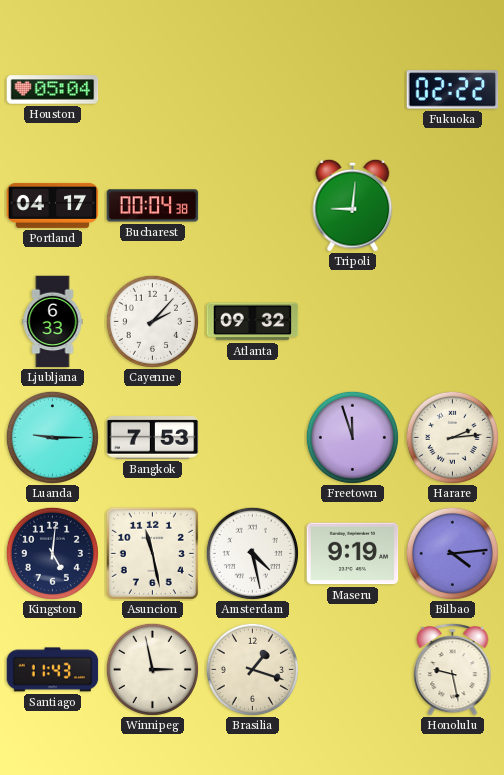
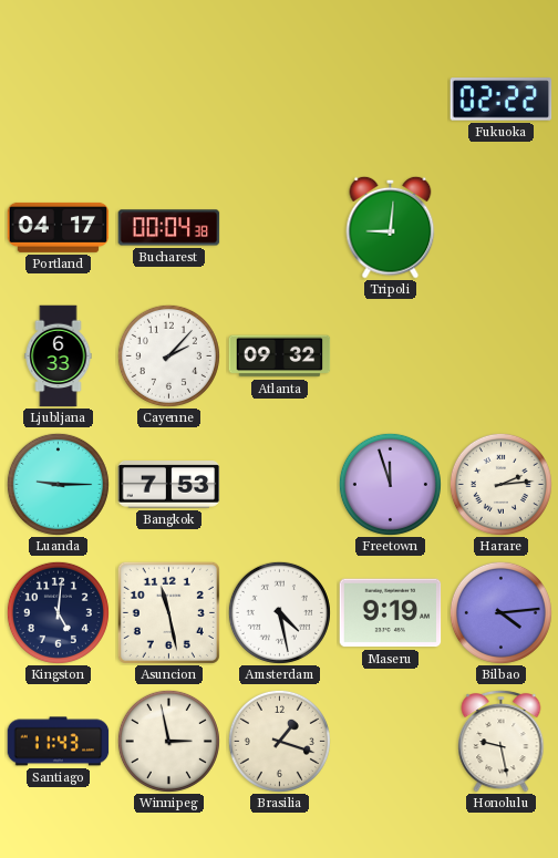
Houston: 05:04 -> none
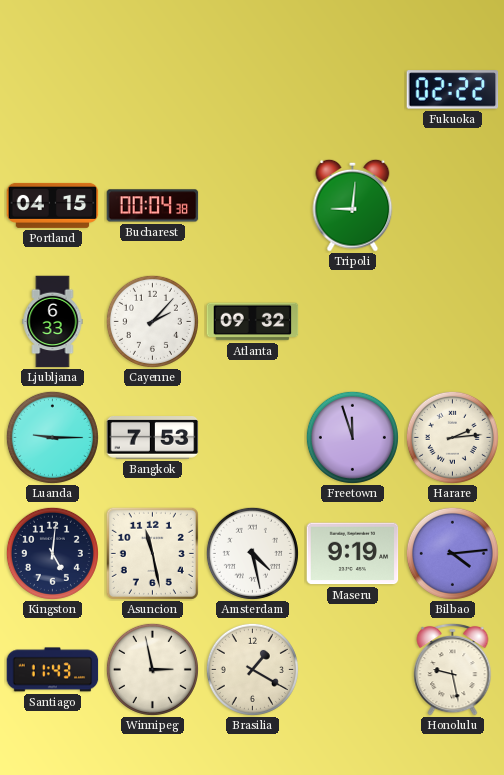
Portland: 04:17 -> 04:15
Brasilia: 1:18 -> 1:20
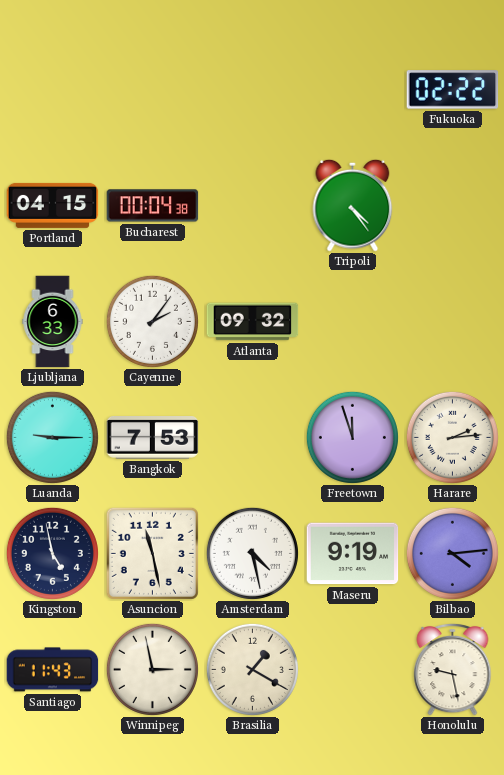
Tripoli: 9:01 -> 4:24
Cayenne: 2:07 -> 2:06
Kingston: 5:01 -> 4:58
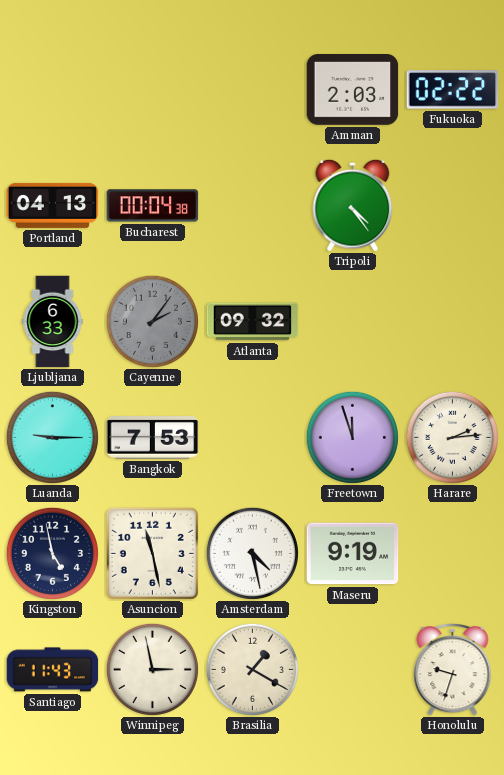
Amman: none -> 2:03
Portland: 04:15 -> 04:13
Cayenne dial: white -> grey
Bilbao: 4:14 -> none
Honolulu: 9:28 -> 9:33
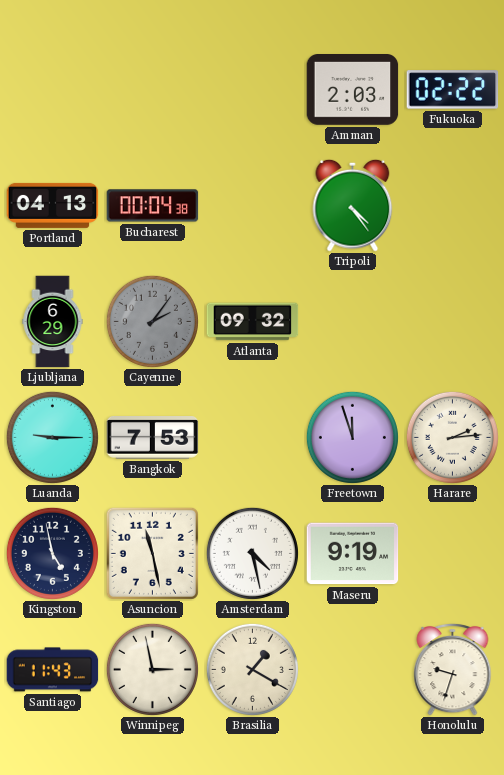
Ljubljana: 6:33 -> 6:29
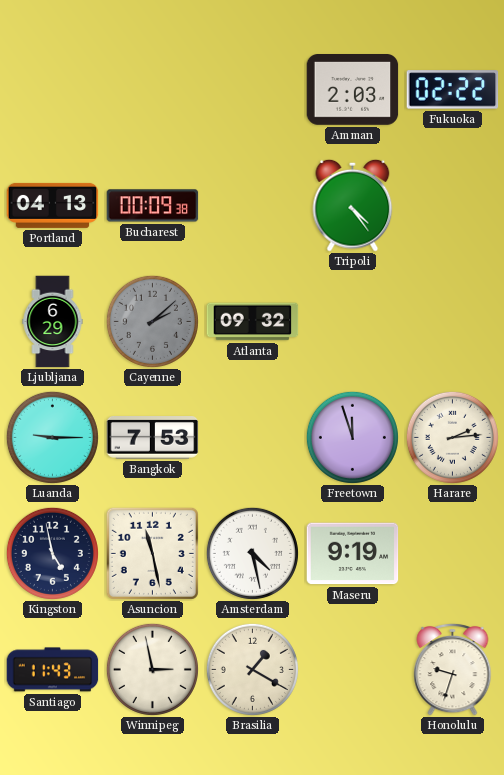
Bucharest: 00:04 -> 00:09
Cayenne: 2:06 -> 2:08
